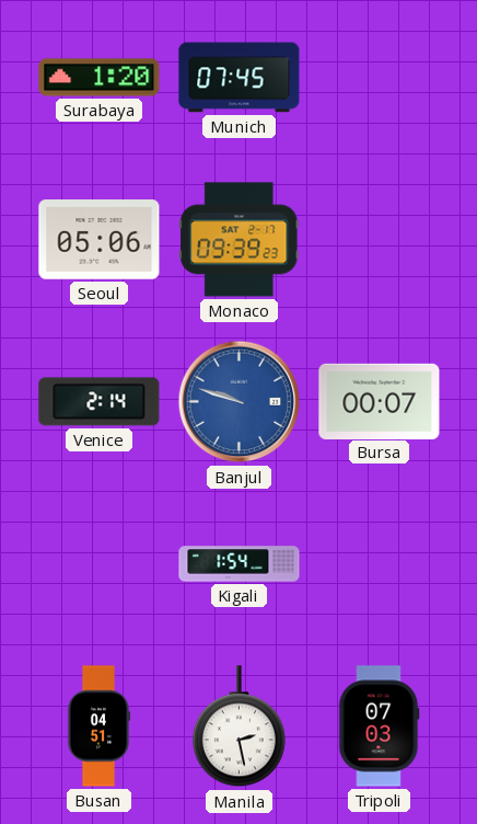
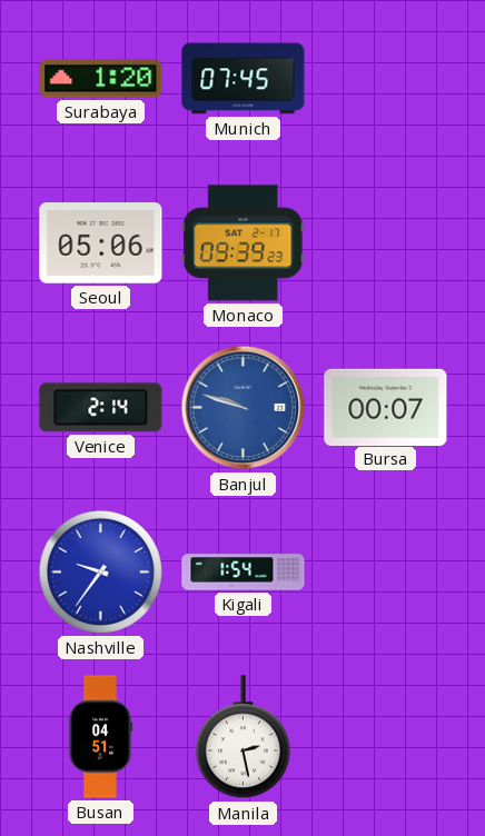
Nashville: none -> 9:36
Tripoli: 07:03 -> none
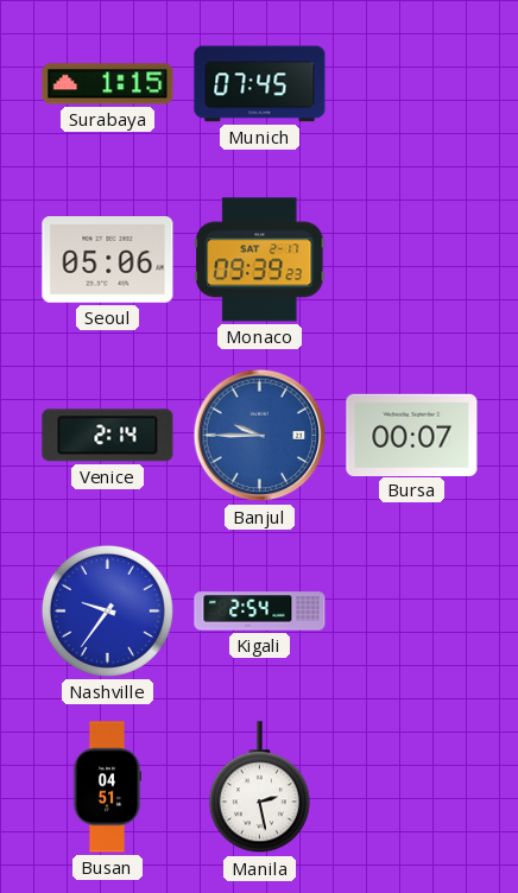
Surabaya: 1:20 -> 1:15
Banjul: 9:48 -> 9:45
Kigali: 1:54 -> 2:54
